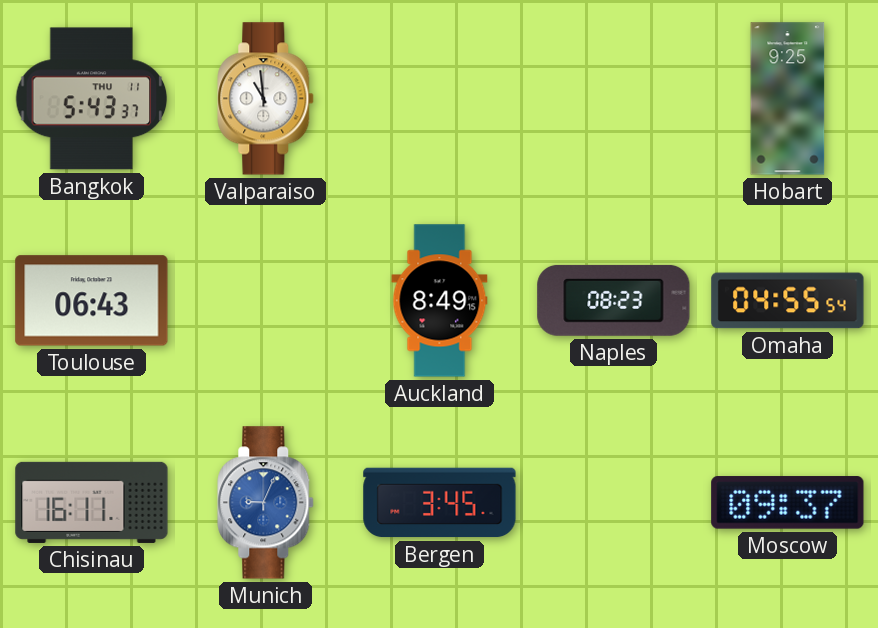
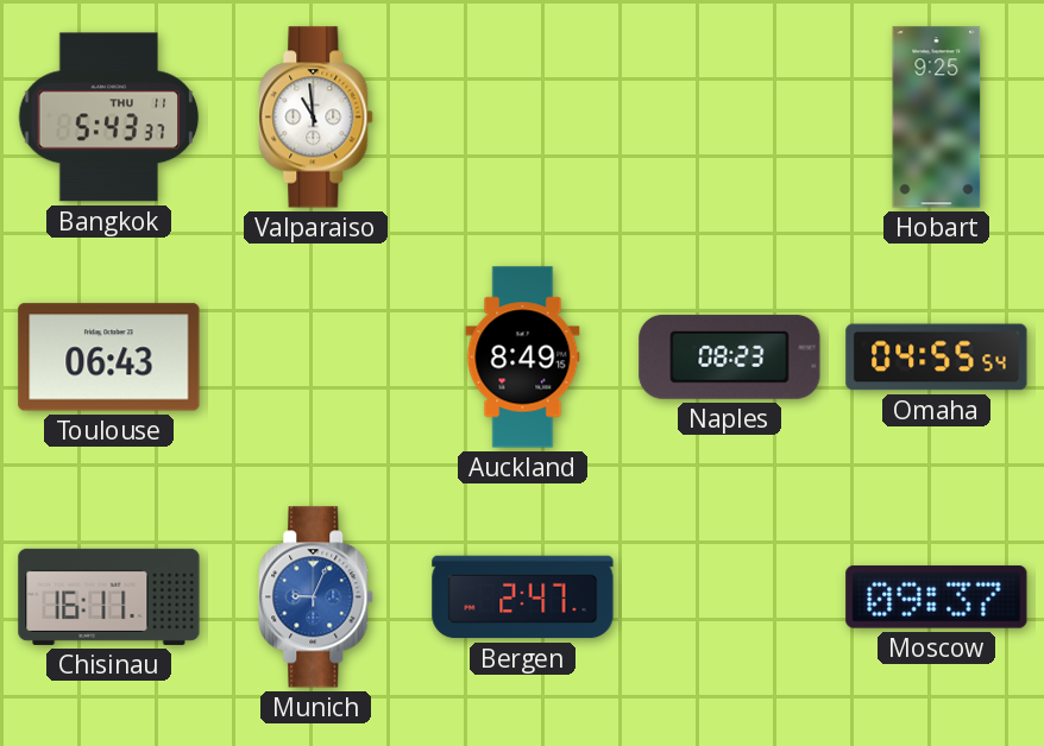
Bergen: 3:45 -> 2:47
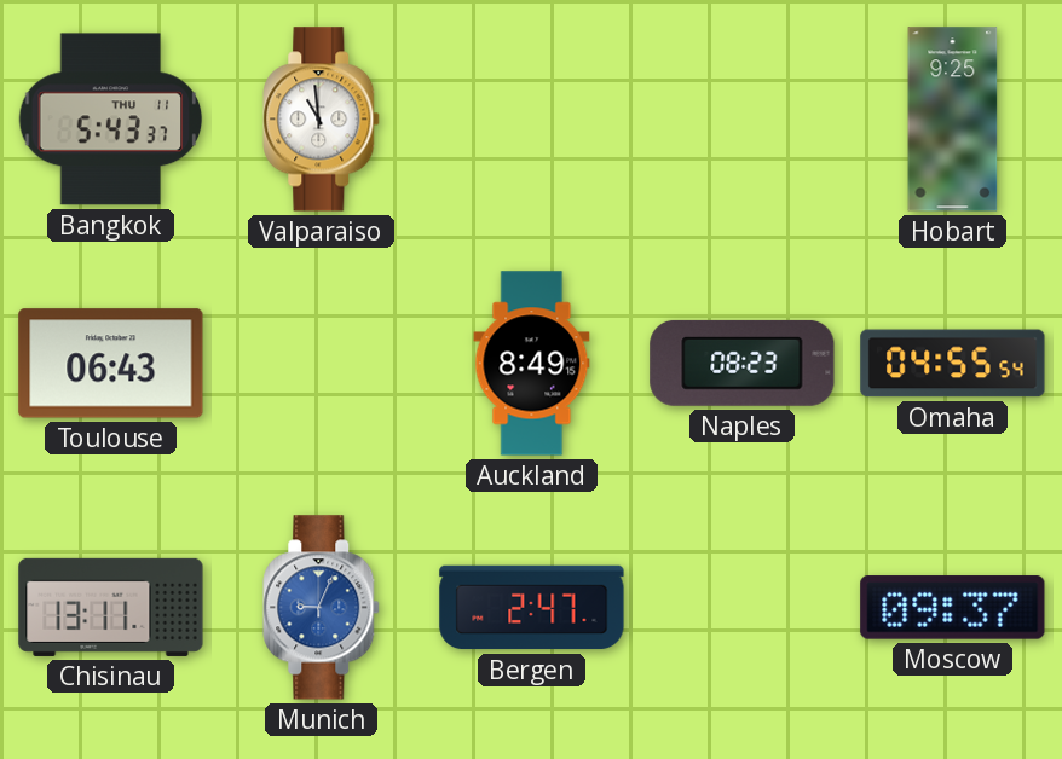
Chisinau: 16:11 -> 13:11
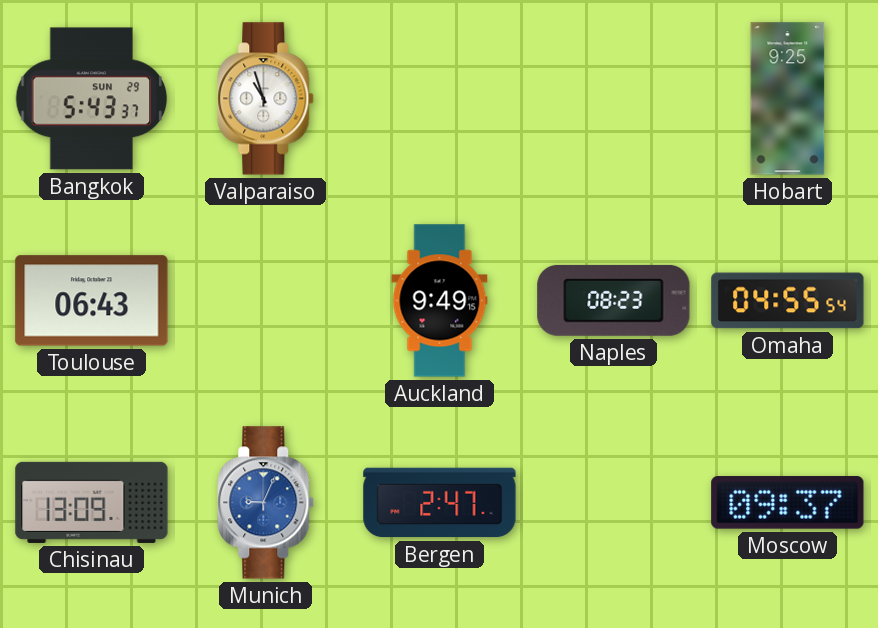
Bangkok date: THU 11 -> SUN 29
Valparaiso: 10:59 -> 10:57
Auckland: 8:49 -> 9:49
Chisinau: 13:11 -> 13:09
